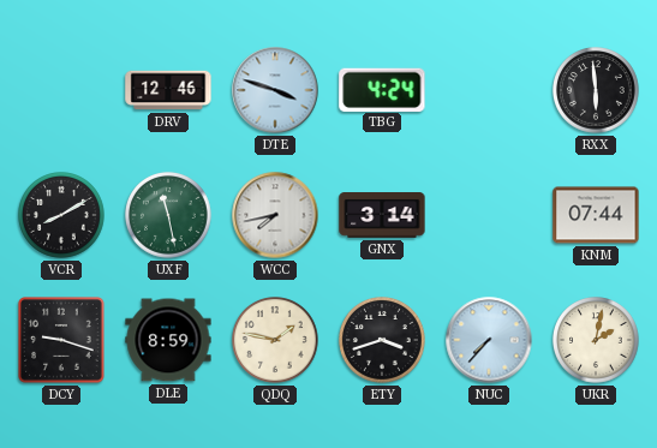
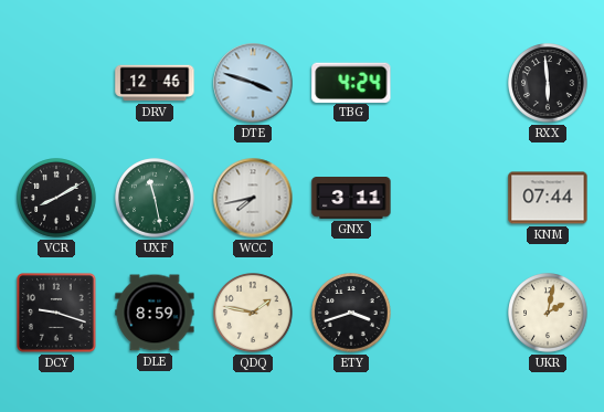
GNX: 3:14 -> 3:11
NUC: 7:37 -> none
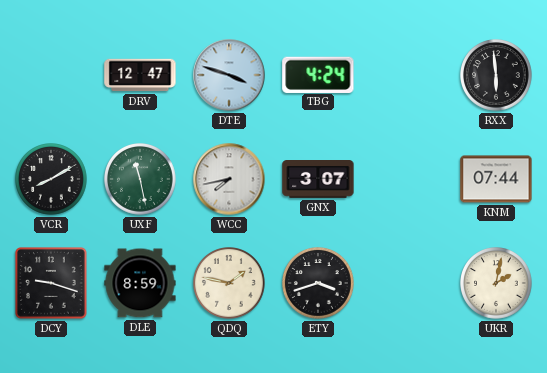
DRV: 12:46 -> 12:47
GNX: 3:11 -> 3:07
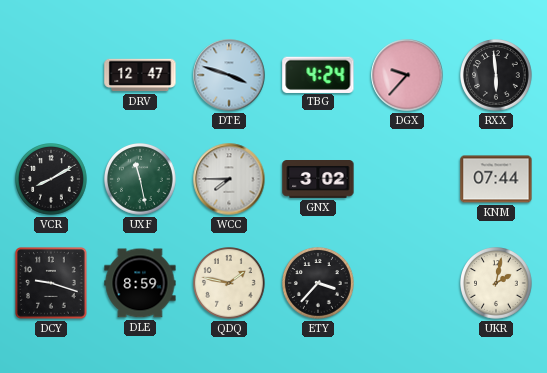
DGX: none -> 9:37
WCC: 7:43 -> 7:45
GNX: 3:07 -> 3:02
ETY: 3:42 -> 3:37
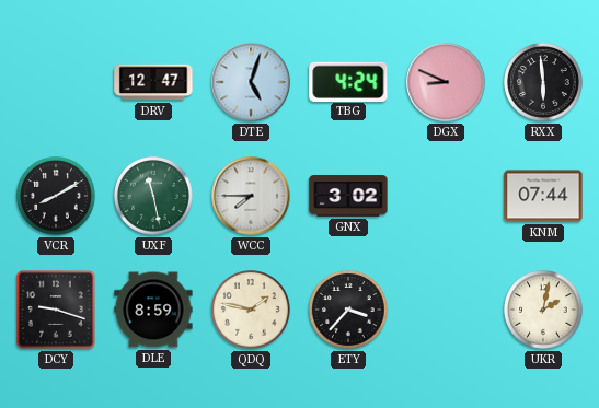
DTE: 3:48 -> 5:03
DGX: 9:37 -> 8:49
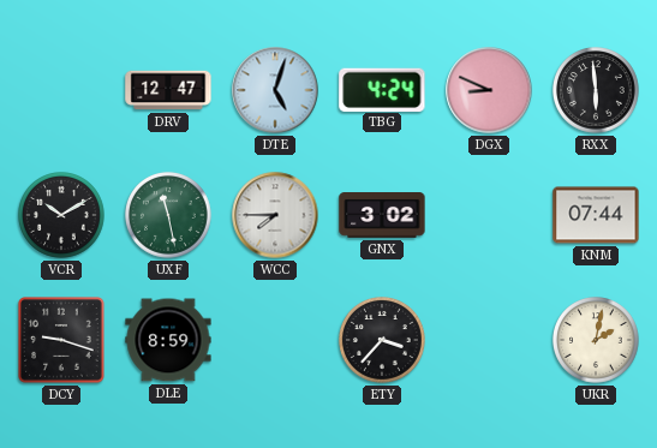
VCR: 8:10 -> 10:10
QDQ: 1:47 -> none
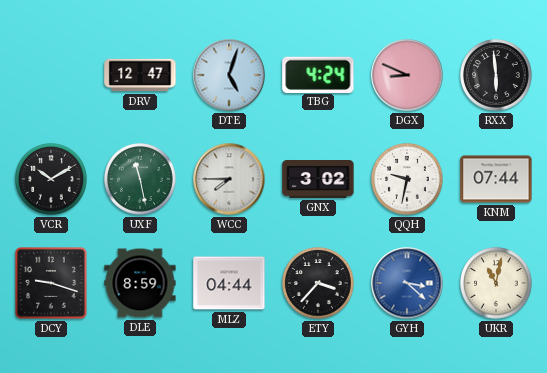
QQH: none -> 9:32
MLZ: none -> 04:44
GYH: none -> 3:22
UKR: 2:02 -> 11:02
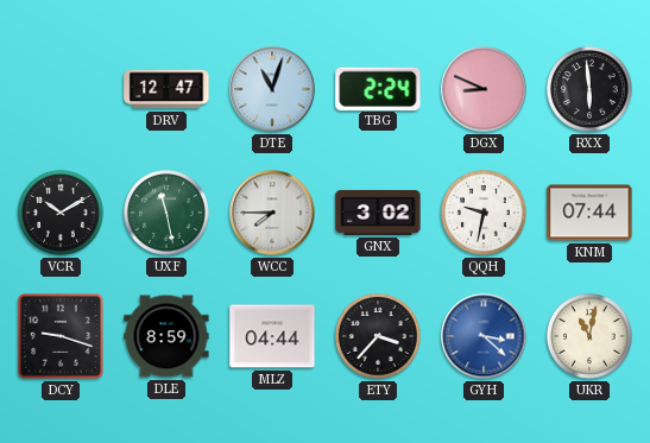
DTE: 5:03 -> 11:03
TBG: 4:24 -> 2:24
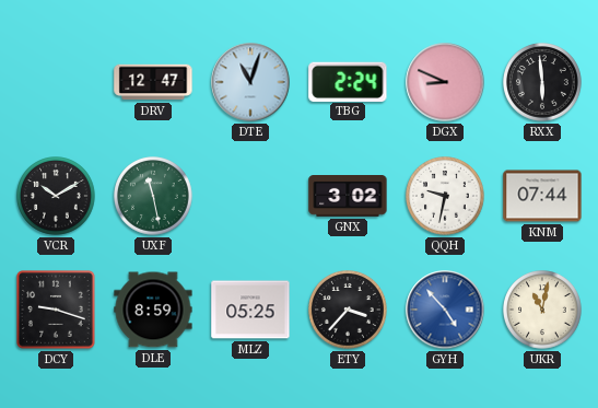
WCC: 7:45 -> none
MLZ: 04:44 -> 05:25
GYH: 3:22 -> 4:53
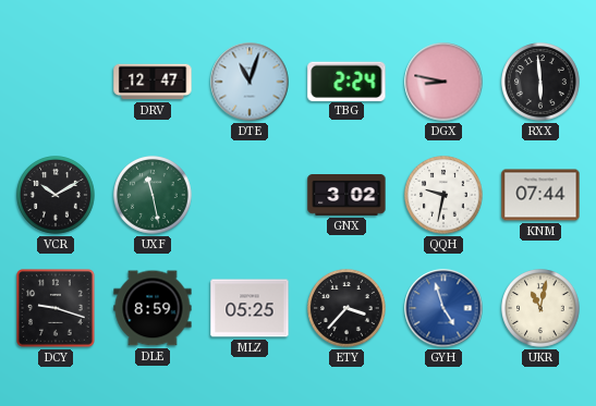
DGX: 8:49 -> 8:47
GYH: 4:53 -> 4:57
